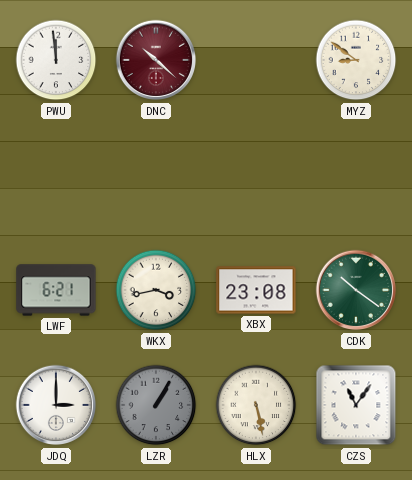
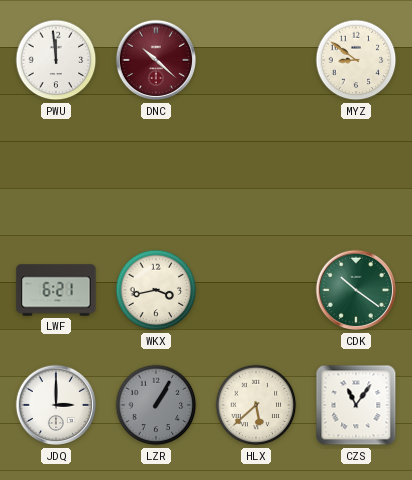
XBX: 23:08 -> none
HLX: 5:28 -> 5:38
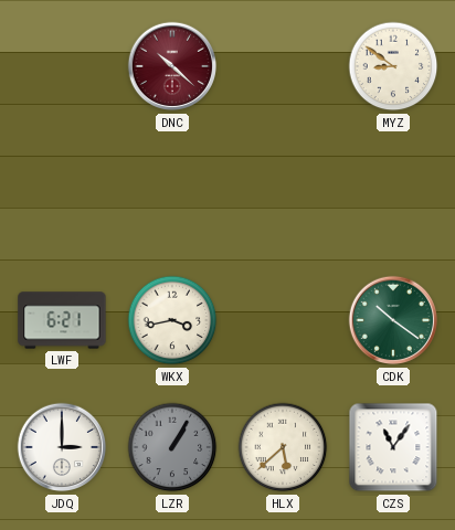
PWU: 11:59 -> none
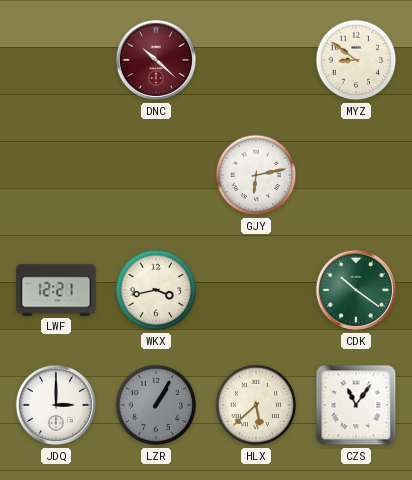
GJY: none -> 6:13
LWF: 6:21 -> 12:21
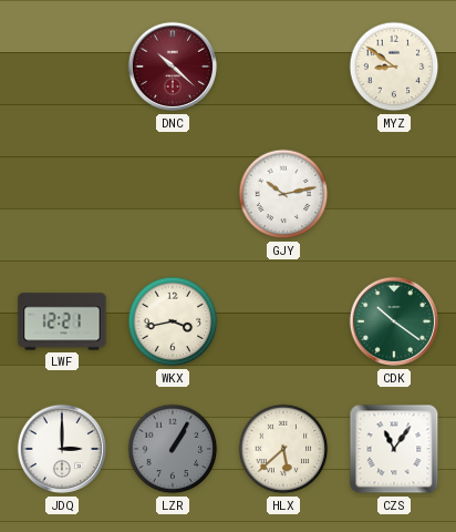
GJY: 6:13 -> 10:13
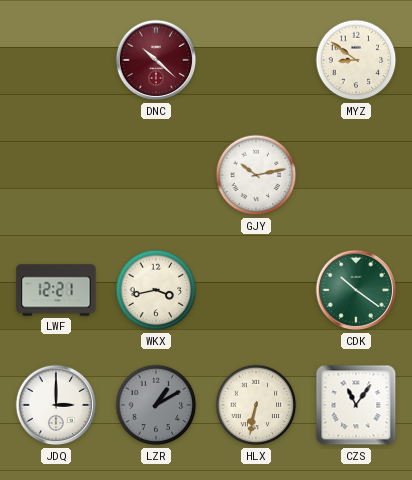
LZR: 1:05 -> 1:10
HLX: 5:38 -> 6:32
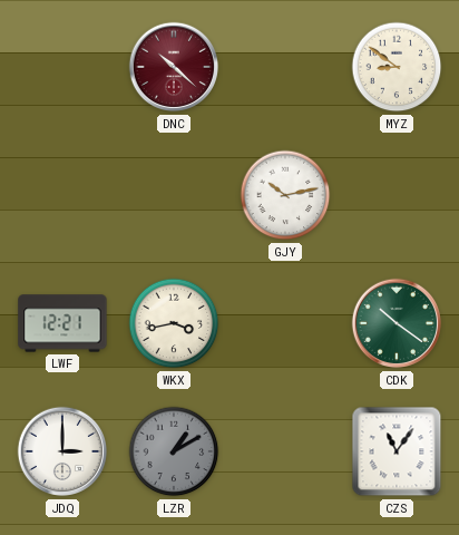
HLX: 6:32 -> none
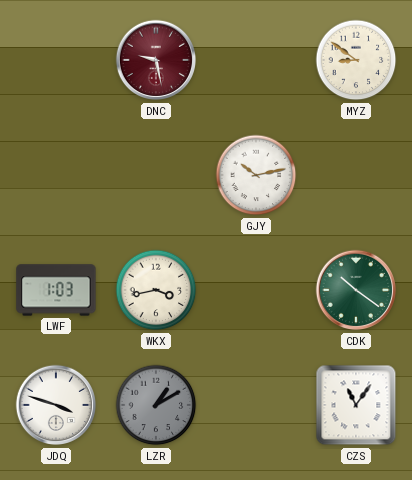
DNC: 10:22 -> 9:28
LWF: 12:21 -> 1:03
JDQ: 3:00 -> 3:48
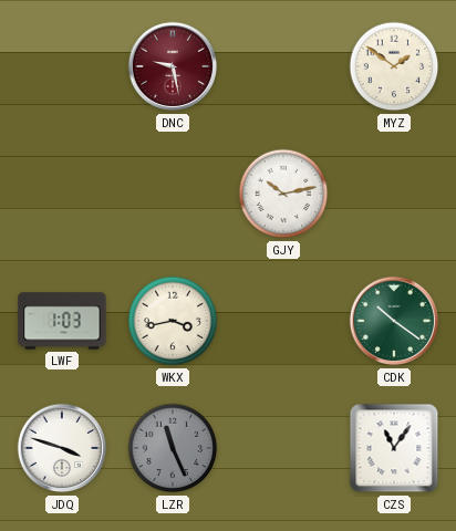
MYZ: 8:51 -> 1:51
LZR: 1:10 -> 11:26
